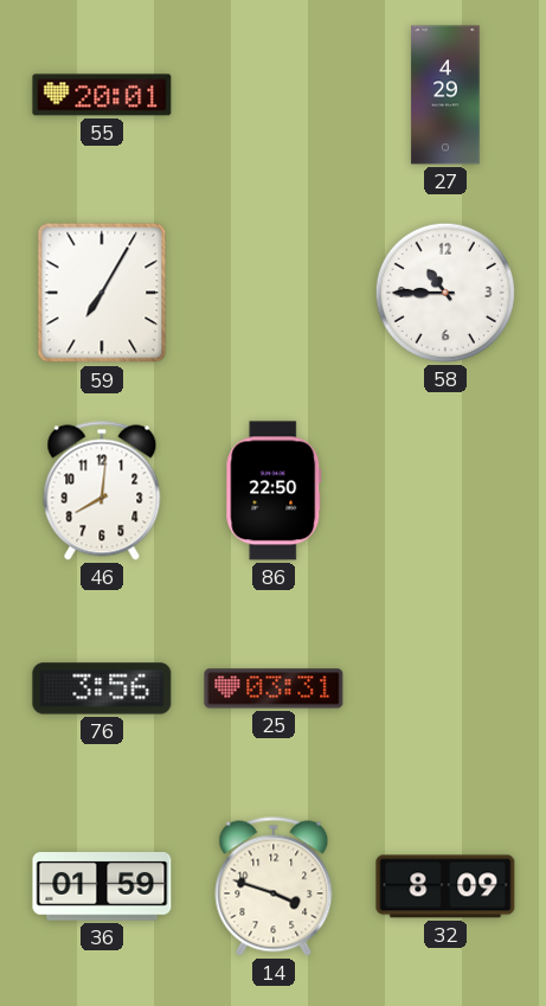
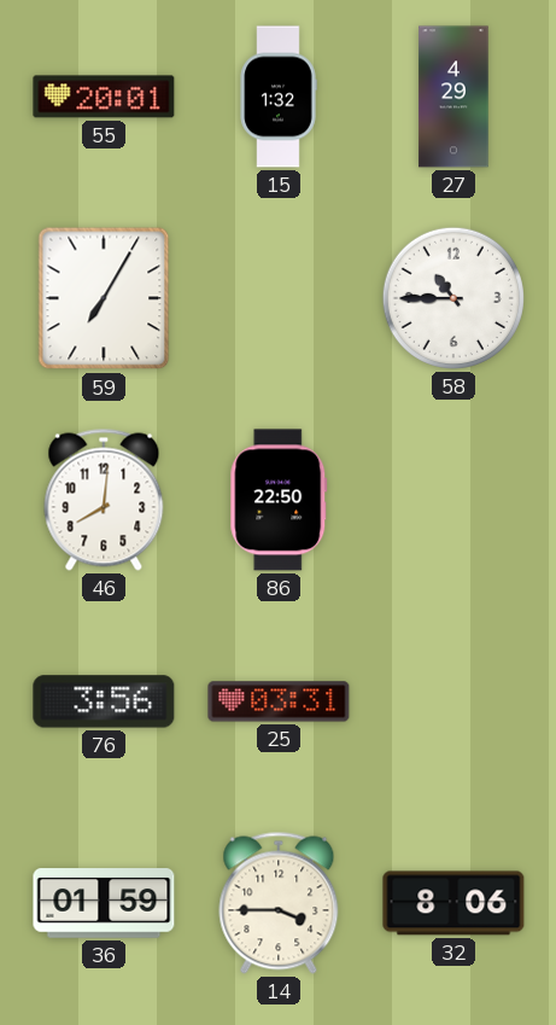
15: none -> 1:32
14: 3:48 -> 3:45
32: 8:09 -> 8:06
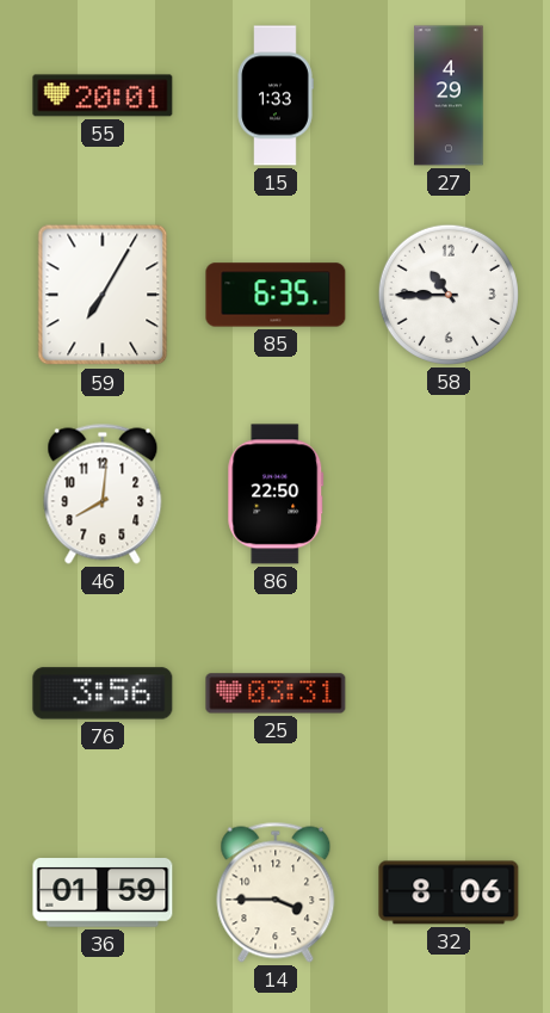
15: 1:32 -> 1:33
85: none -> 6:35
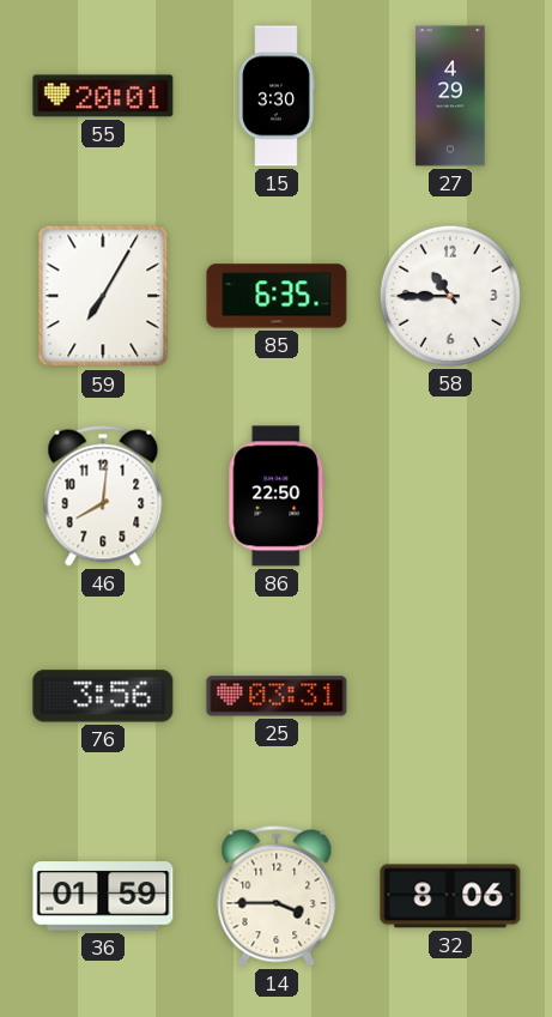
15: 1:33 -> 3:30
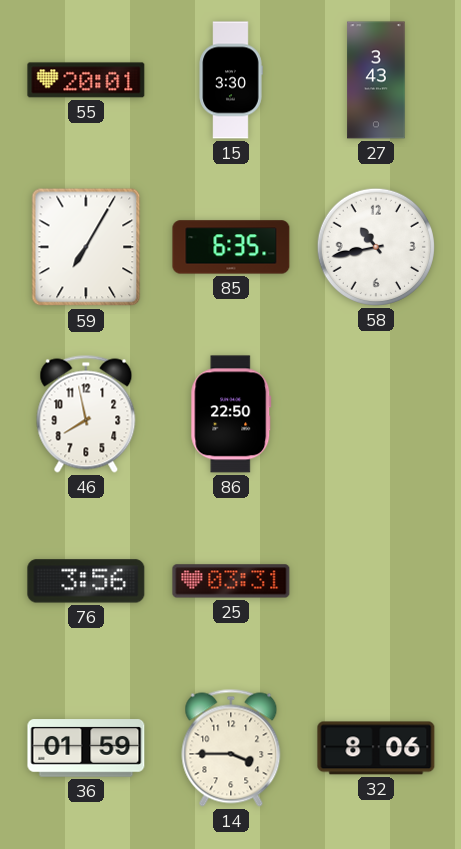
27: 4:29 -> 3:43
58: 10:45 -> 10:43
46: 8:01 -> 7:58
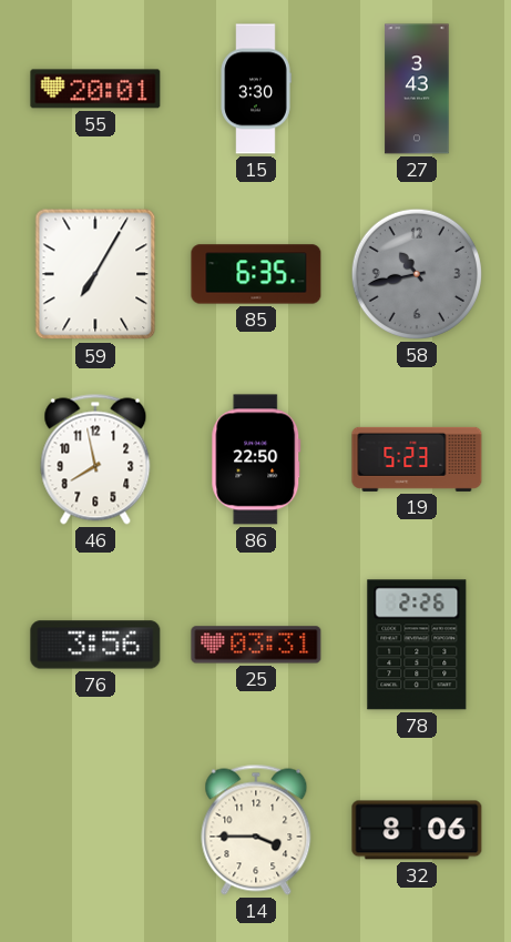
58 dial: white -> grey
19: none -> 5:23
78: none -> 2:26
36: 01:59 -> none
